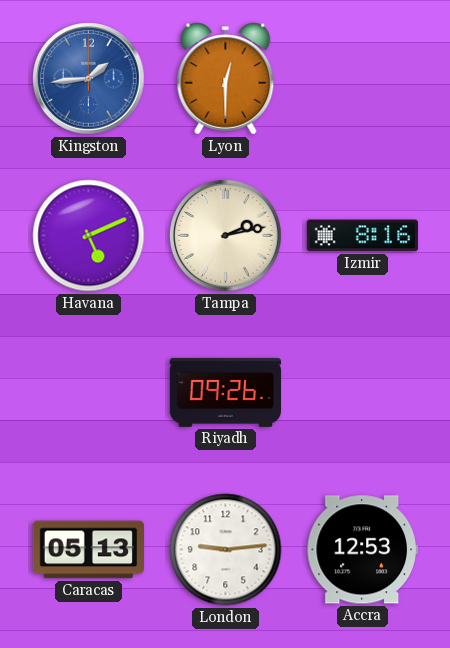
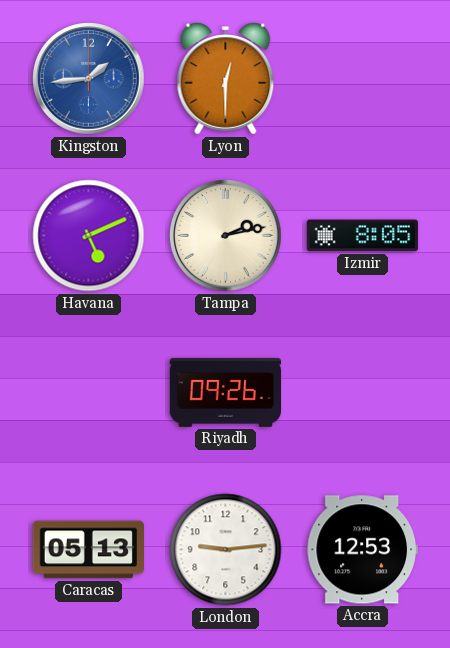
Izmir: 8:16 -> 8:05
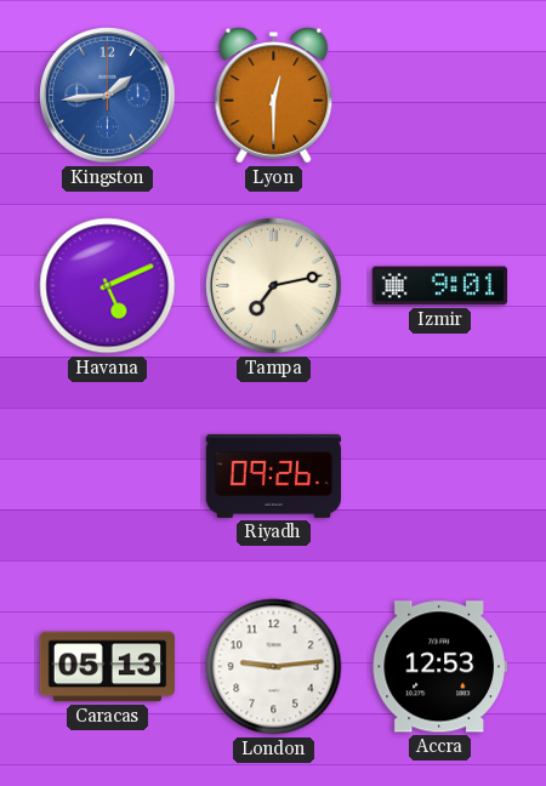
Tampa: 2:13 -> 7:13
Izmir: 8:05 -> 9:01
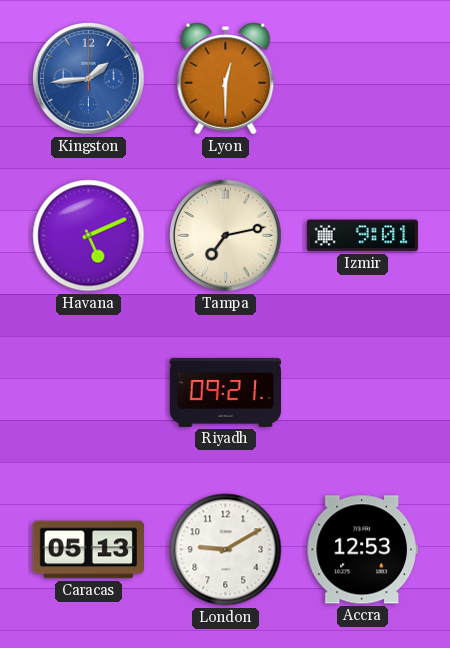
Riyadh: 09:26 -> 09:21
London: 9:14 -> 9:10
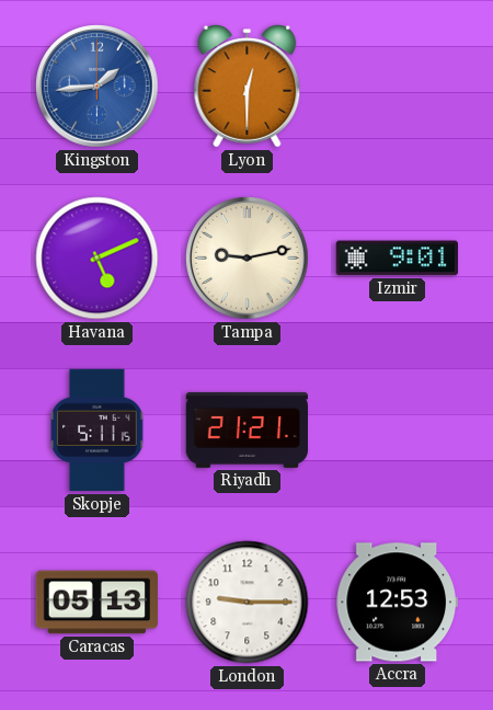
Tampa: 7:13 -> 9:13
Skopje: none -> 5:11
Riyadh: 09:21 -> 21:21
London: 9:10 -> 9:15
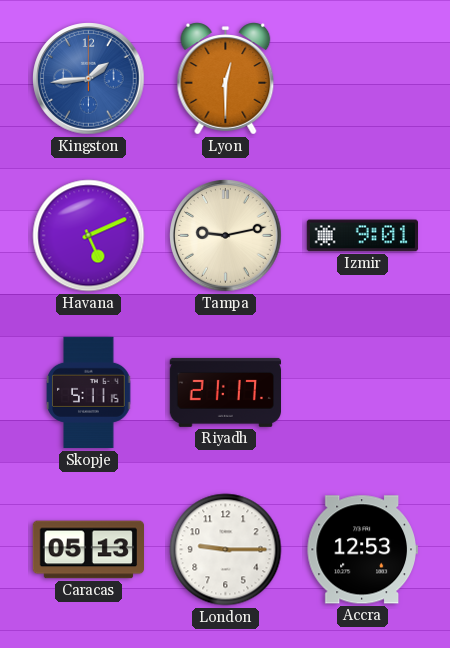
Riyadh: 21:21 -> 21:17
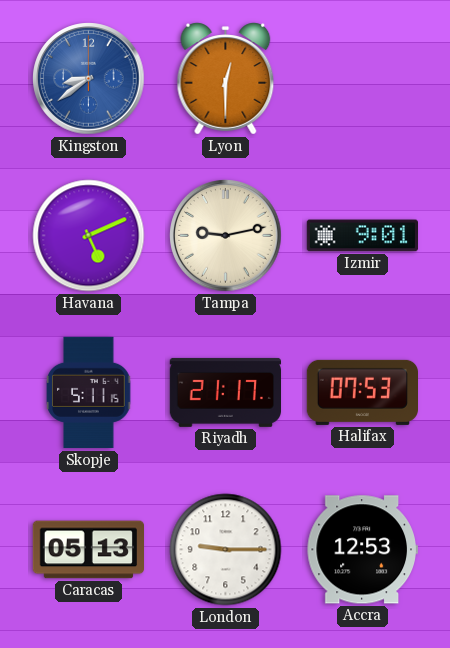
Kingston: 1:44 -> 8:39
Halifax: none -> 07:53
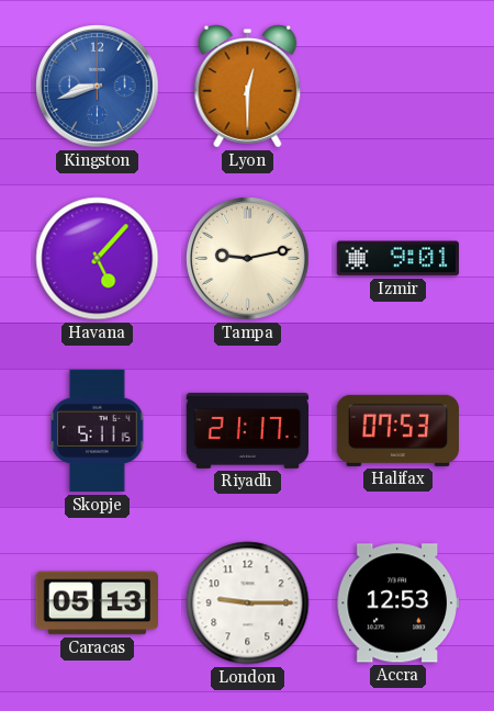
Kingston: 8:39 -> 8:42
Havana: 5:11 -> 5:07
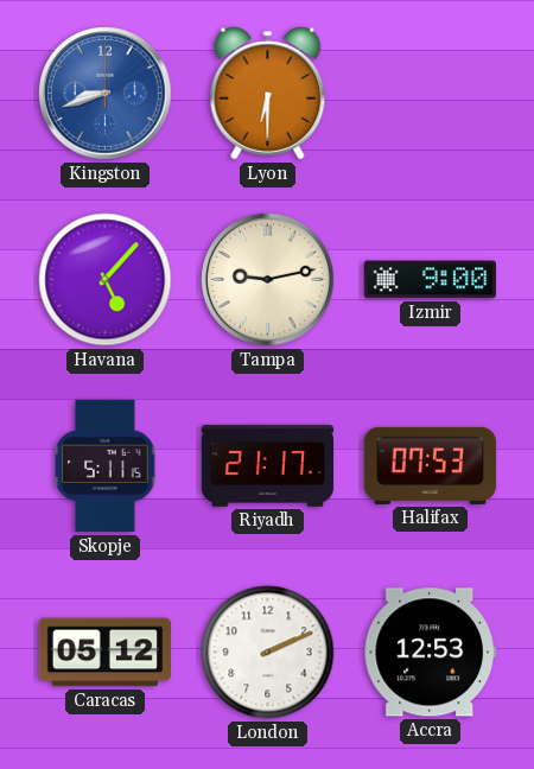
Lyon: 12:30 -> 6:30
Izmir: 9:01 -> 9:00
Caracas: 05:13 -> 05:12
London: 9:15 -> 2:11
